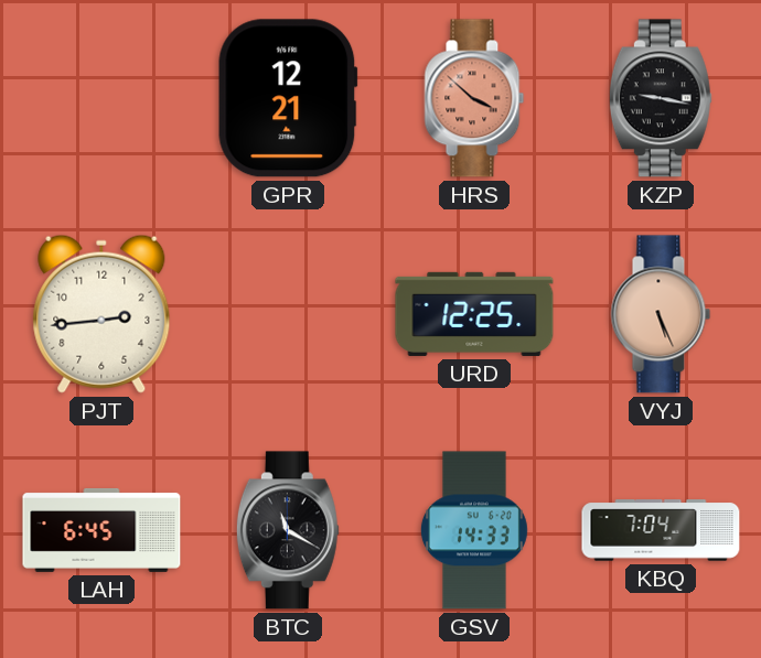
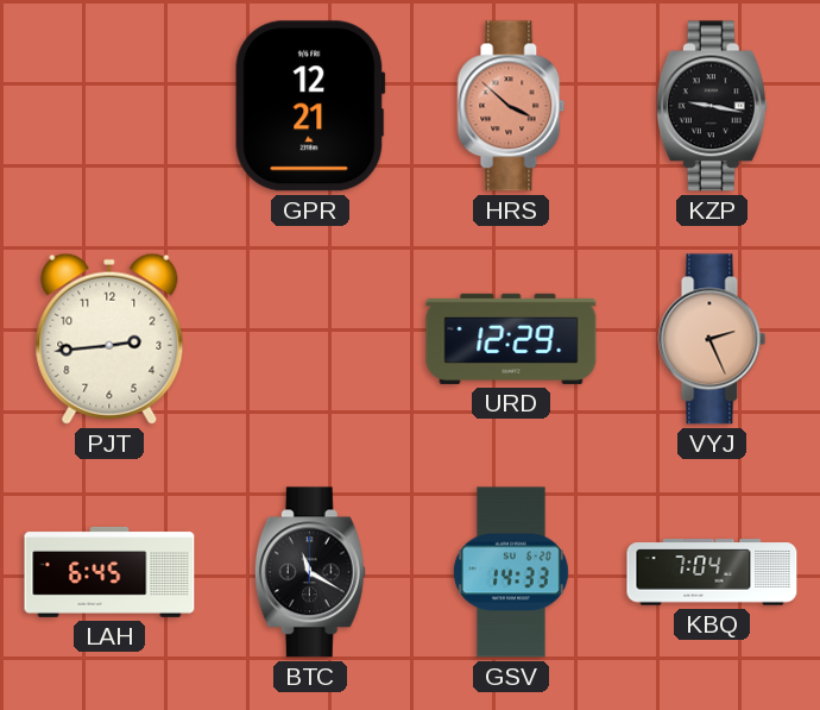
URD: 12:25 -> 12:29
VYJ: 5:26 -> 2:26
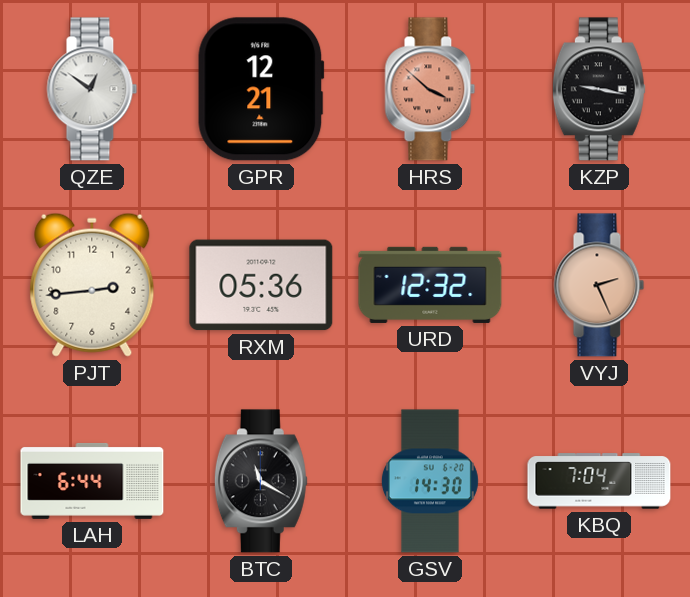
QZE: none -> 12:51
RXM: none -> 05:36
URD: 12:29 -> 12:32
LAH: 6:45 -> 6:44
GSV: 14:33 -> 14:30
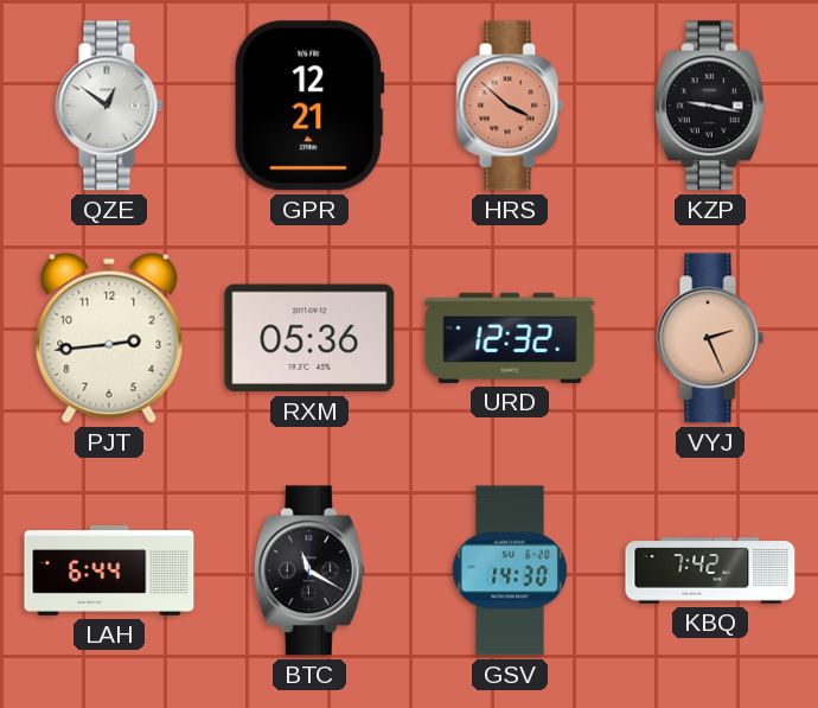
KBQ: 7:04 -> 7:42
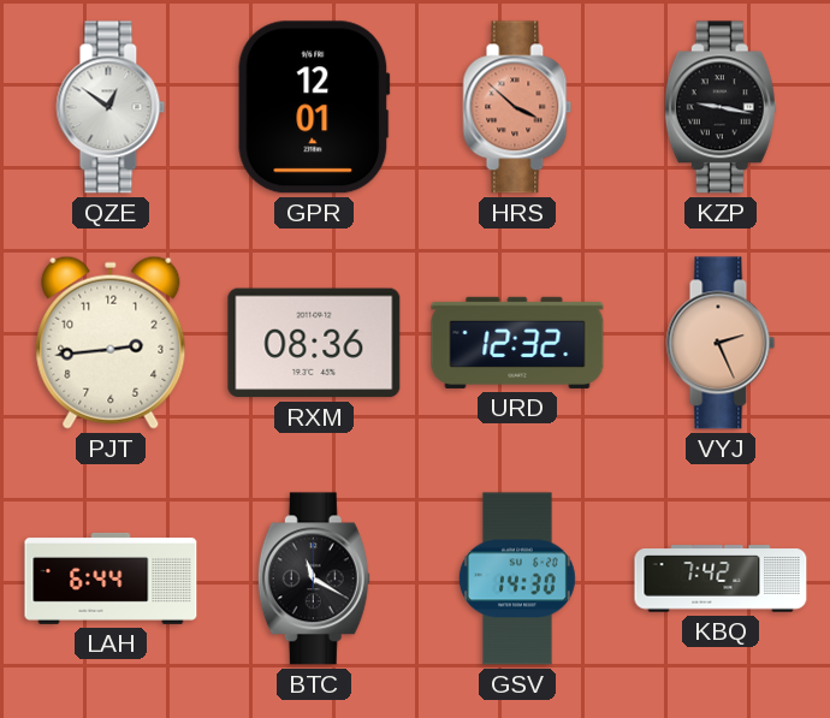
GPR: 12:21 -> 12:01
RXM: 05:36 -> 08:36
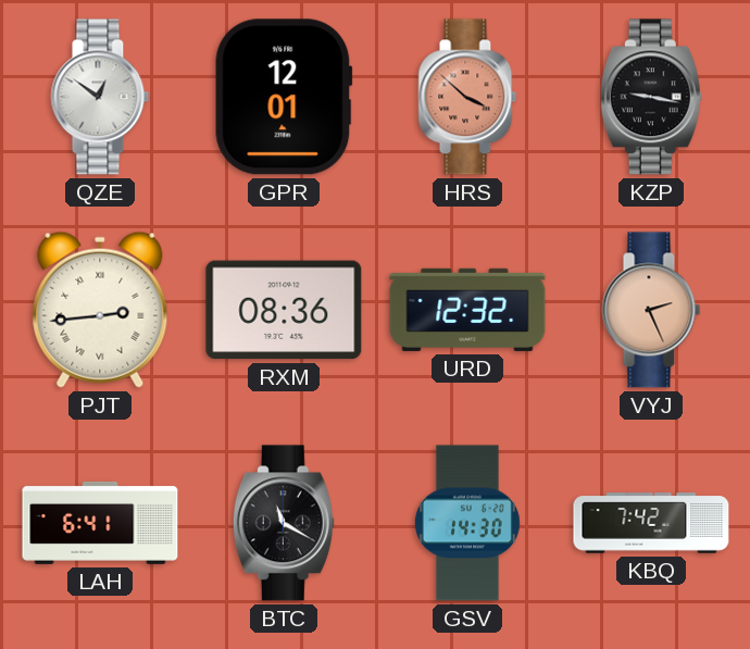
PJT numerals: Arabic -> Roman
LAH: 6:44 -> 6:41
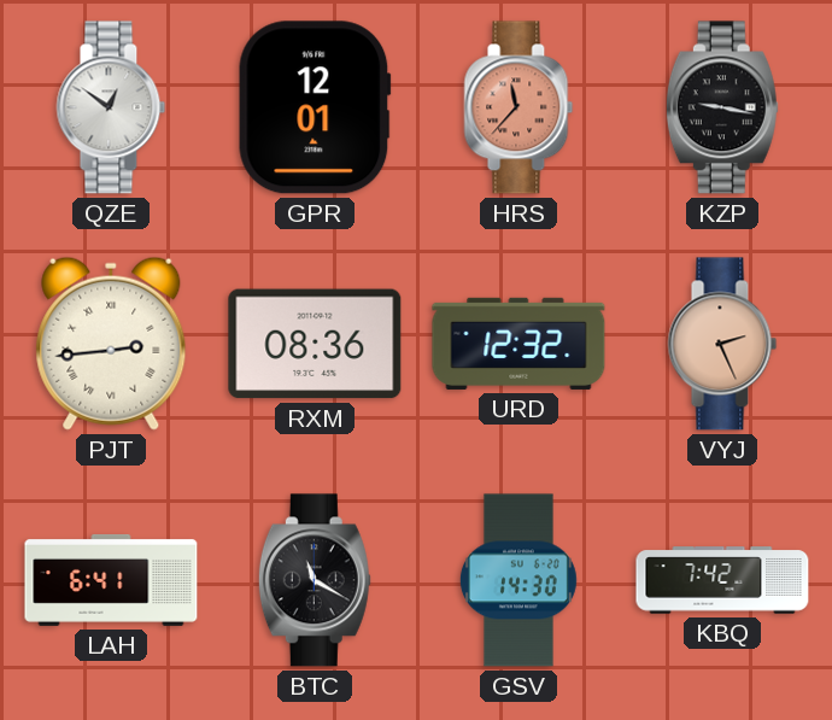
HRS: 3:52 -> 11:37
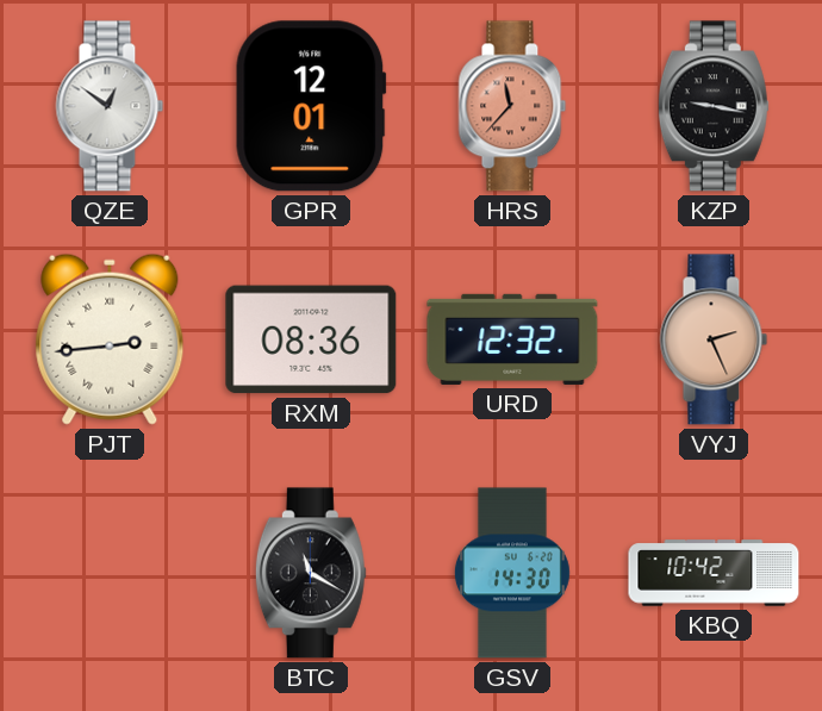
LAH: 6:41 -> none
KBQ: 7:42 -> 10:42
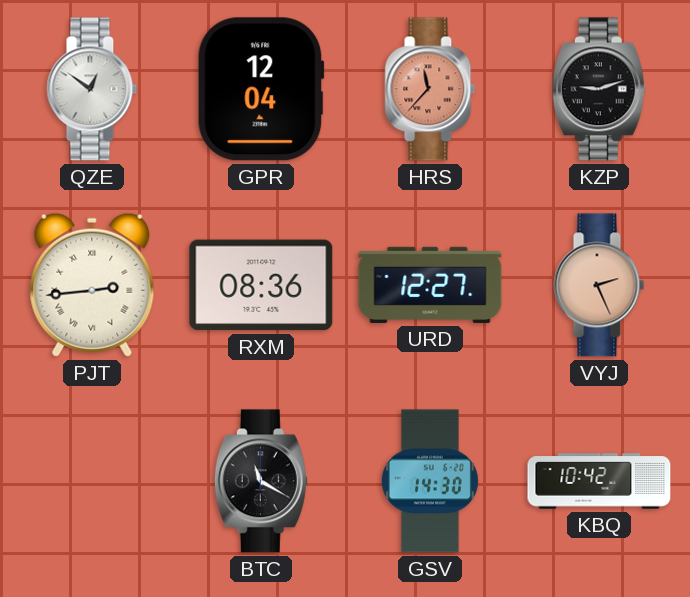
GPR: 12:01 -> 12:04
KZP: 9:17 -> 9:12
URD: 12:32 -> 12:27
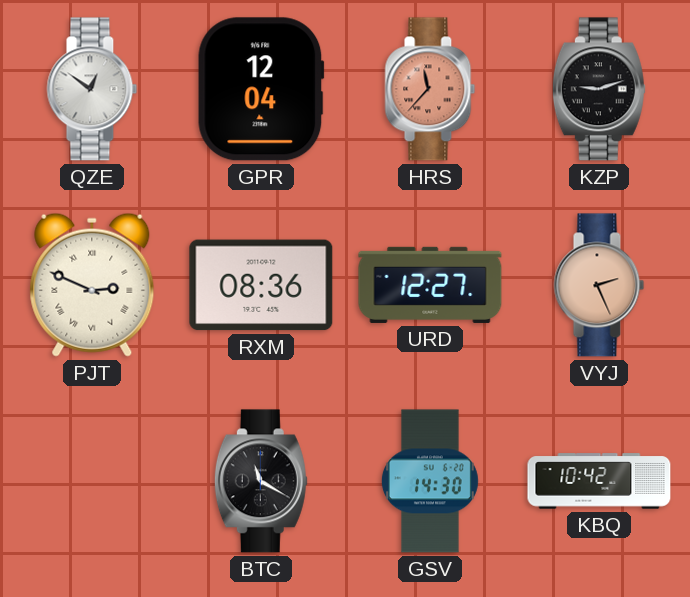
PJT: 2:44 -> 2:49
